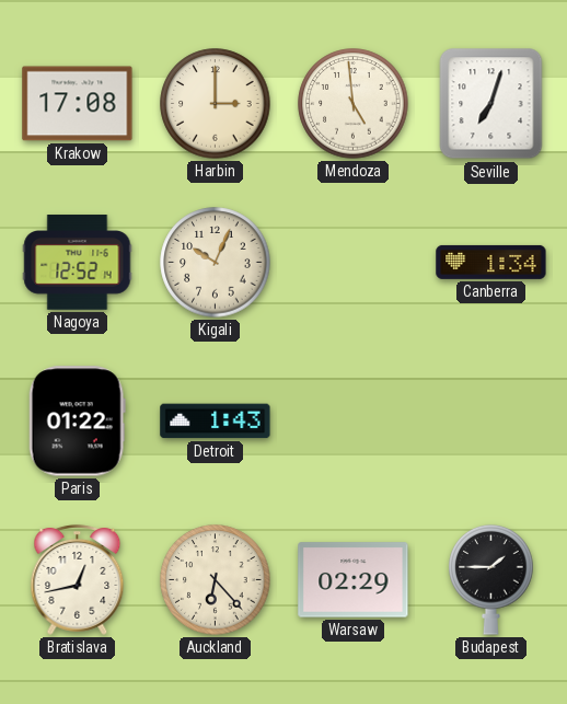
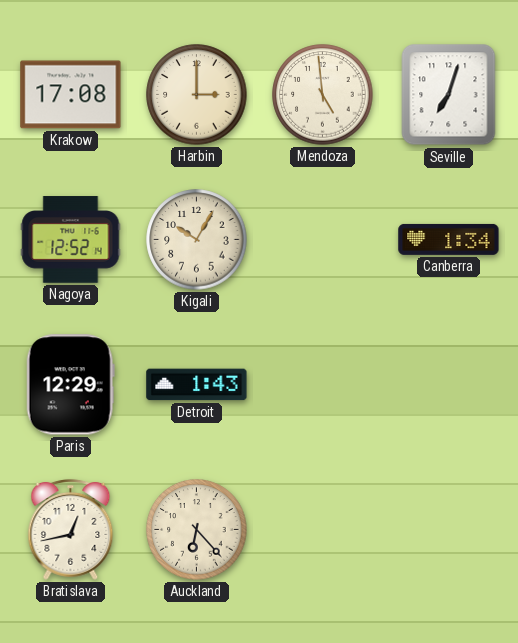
Kigali: 10:04 -> 10:05
Paris: 01:22 -> 12:29
Warsaw: 02:29 -> none
Budapest: 1:45 -> none
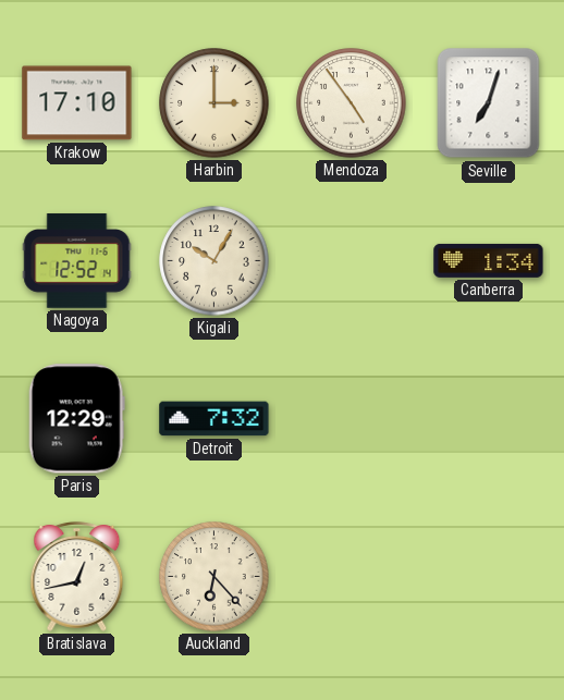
Krakow: 17:08 -> 17:10
Mendoza: 4:59 -> 4:54
Detroit: 1:43 -> 7:32
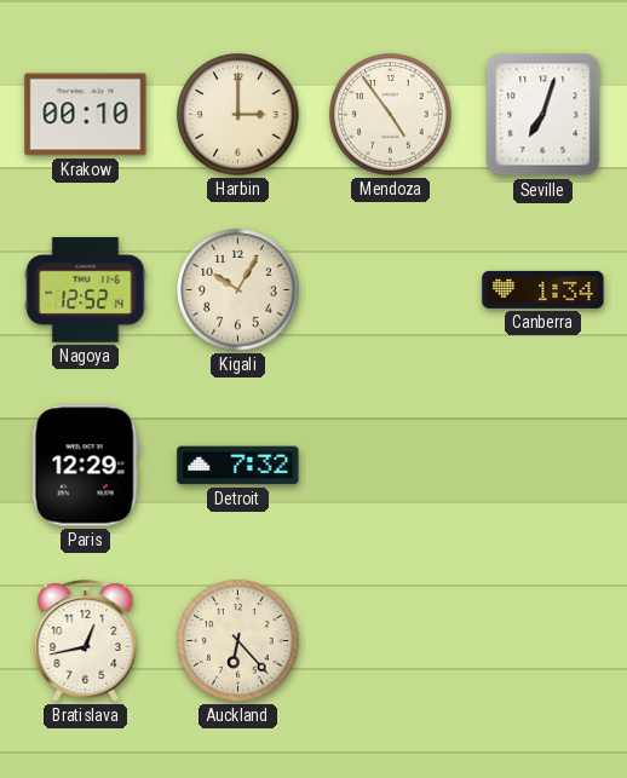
Krakow: 17:10 -> 00:10
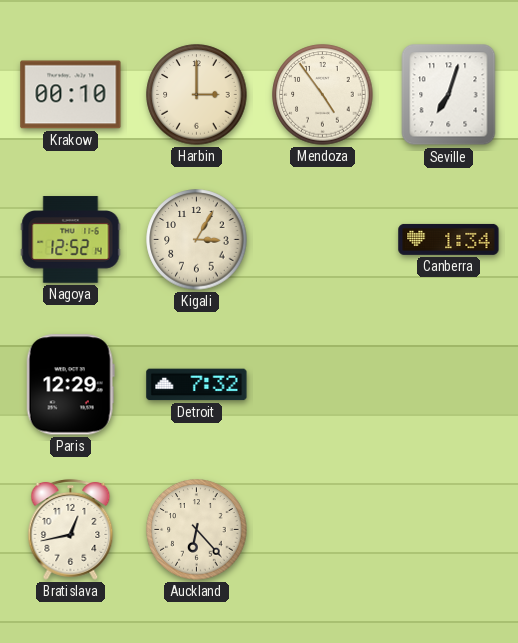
Kigali: 10:05 -> 3:05
